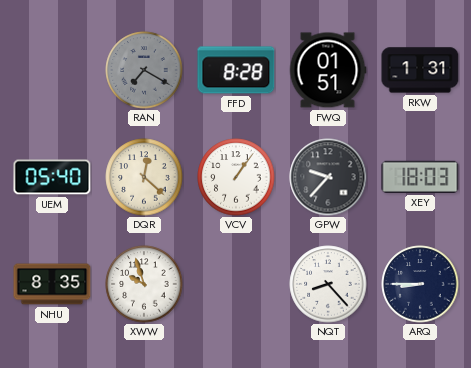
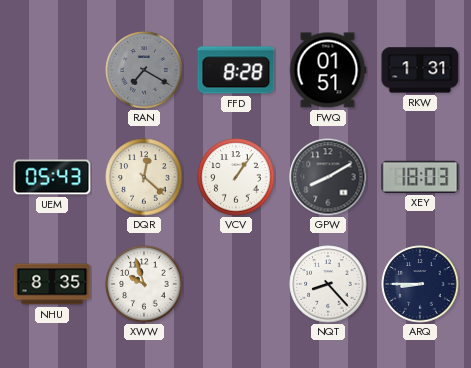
UEM: 05:40 -> 05:43
GPW: 9:37 -> 8:10
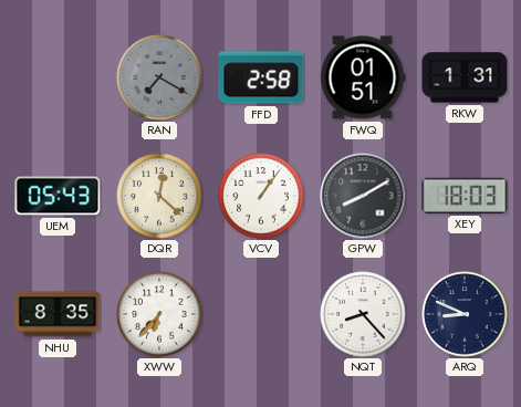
FFD: 8:28 -> 2:58
XWW: 9:57 -> 6:37
ARQ: 8:45 -> 8:49
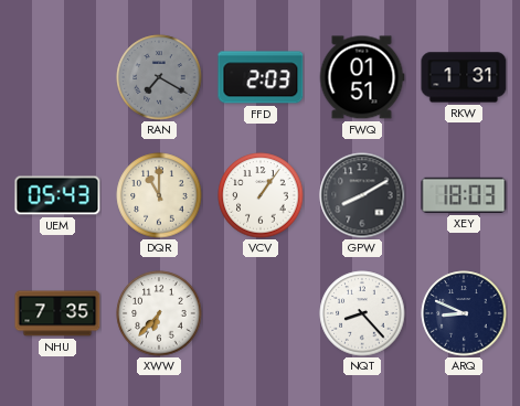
FFD: 2:58 -> 2:03
DQR: 12:22 -> 11:00
NHU: 8:35 -> 7:35
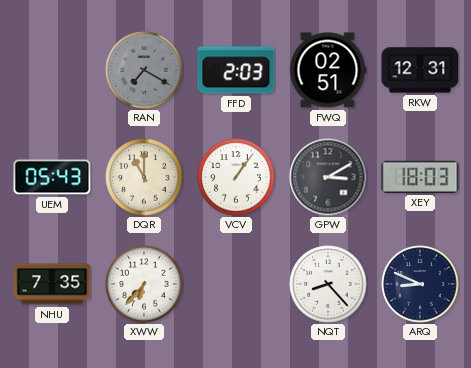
FWQ: 01:51 -> 02:51
RKW: 1:31 -> 12:31
GPW: 8:10 -> 3:10
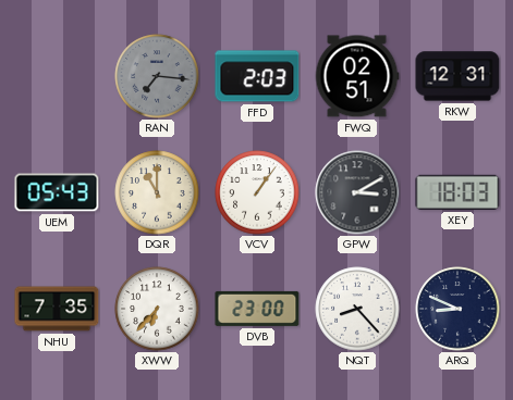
RAN: 7:20 -> 7:16
DVB: none -> 23:00
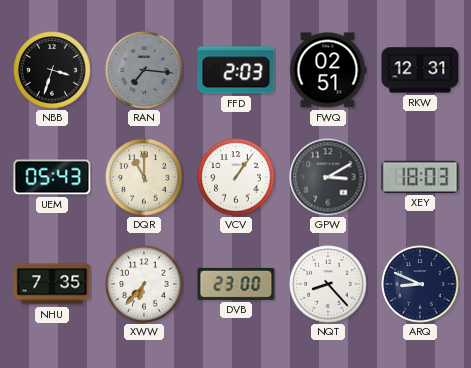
NBB: none -> 3:33
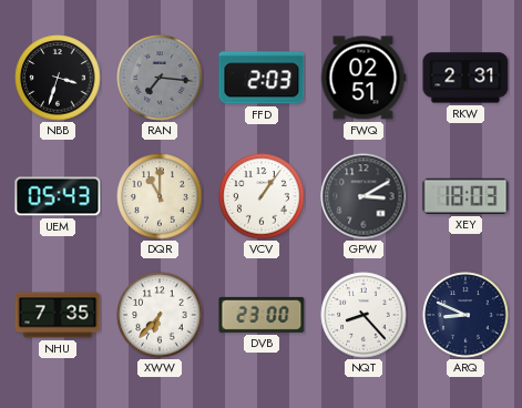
RKW: 12:31 -> 2:31
